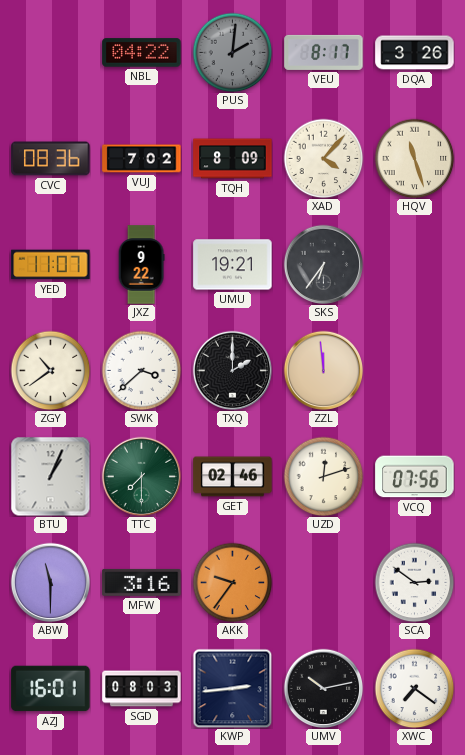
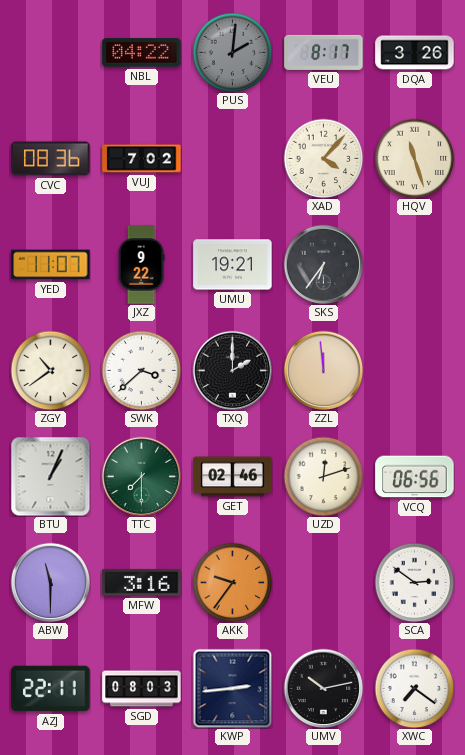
TQH: 8:09 -> none
VCQ: 07:56 -> 06:56
AZJ: 16:01 -> 22:11
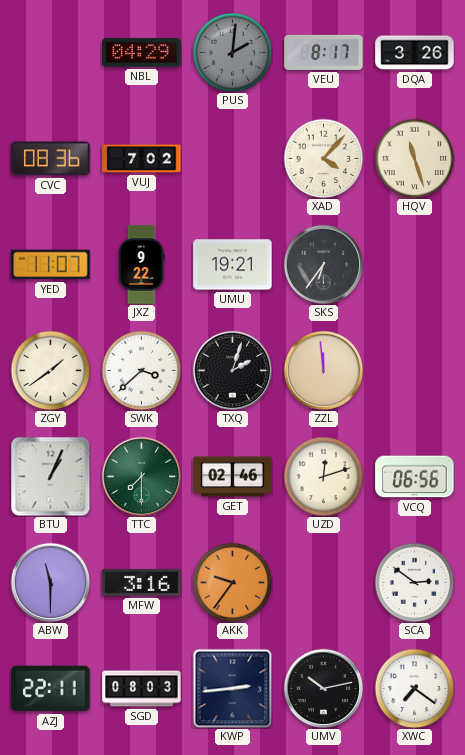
NBL: 04:22 -> 04:29
ZGY: 10:39 -> 1:39
TXQ: 2:00 -> 2:03
